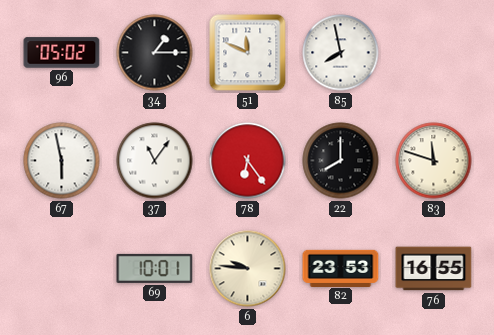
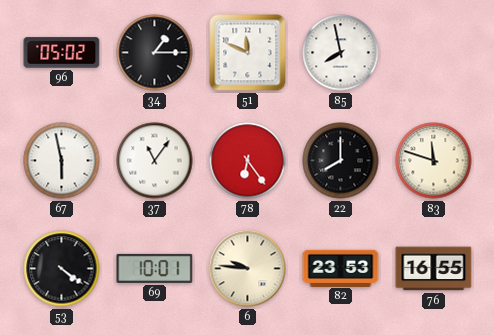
53: none -> 4:21
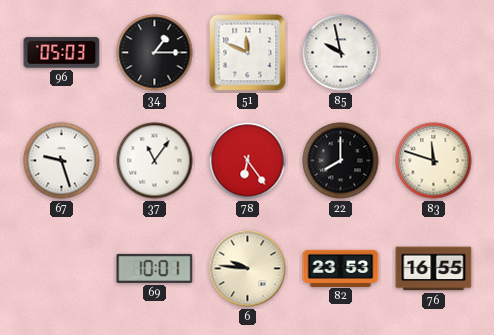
96: 05:02 -> 05:03
85: 7:58 -> 9:58
67: 5:58 -> 9:27
53: 4:21 -> none
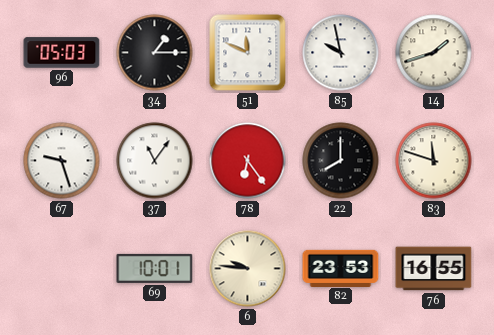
14: none -> 1:42
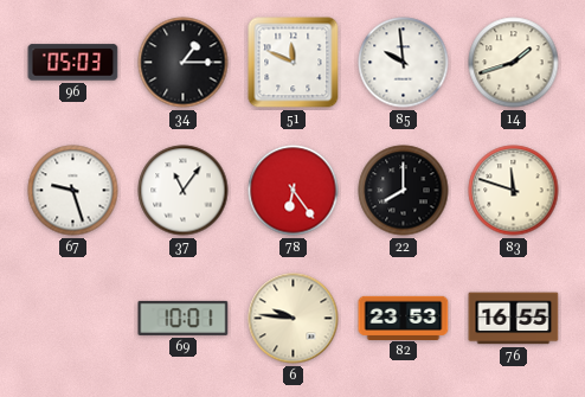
85: 9:58 -> 9:59
